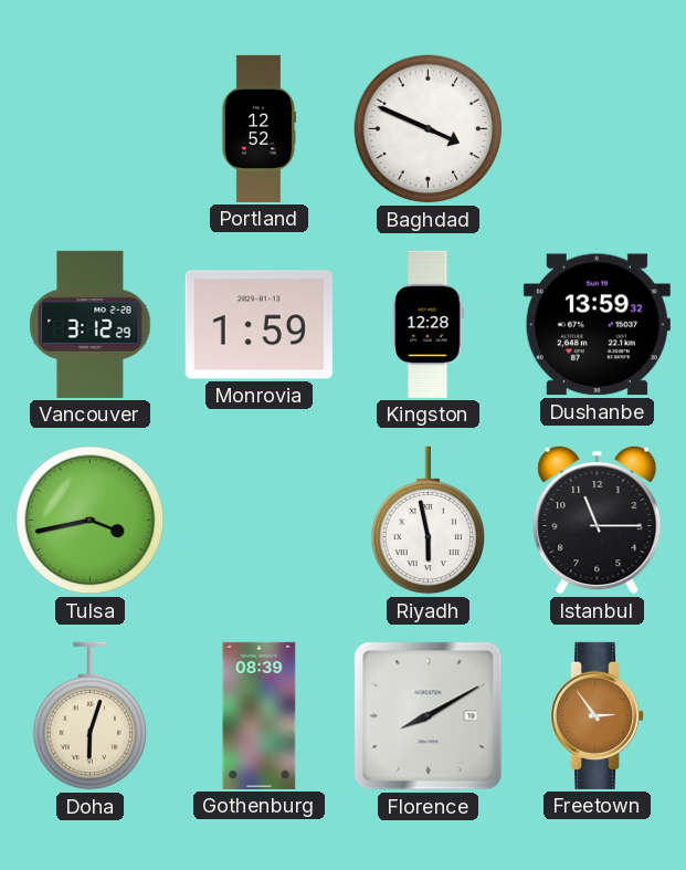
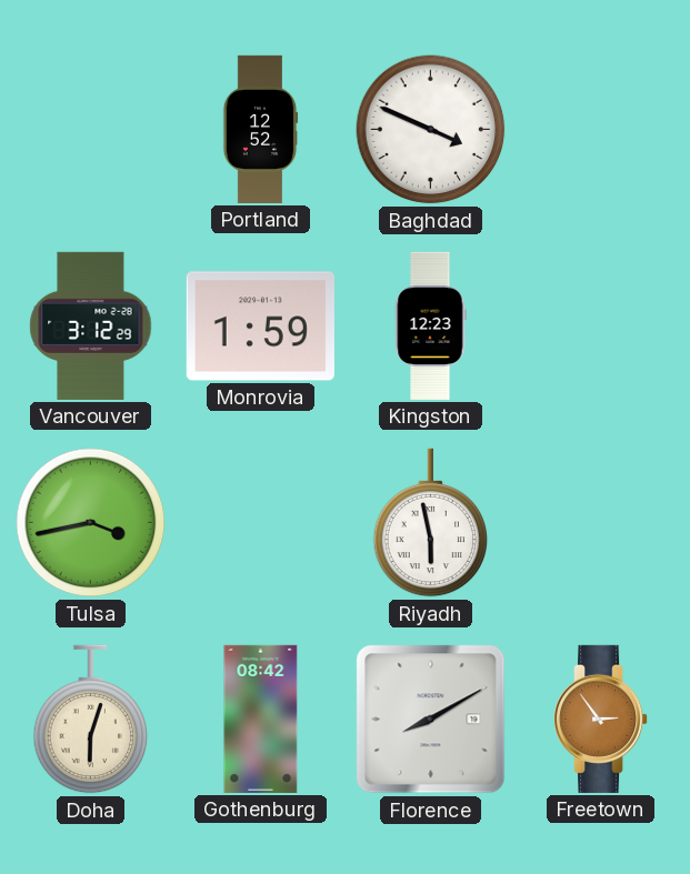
Kingston: 12:28 -> 12:23
Dushanbe: 13:59 -> none
Istanbul: 11:15 -> none
Gothenburg: 08:39 -> 08:42
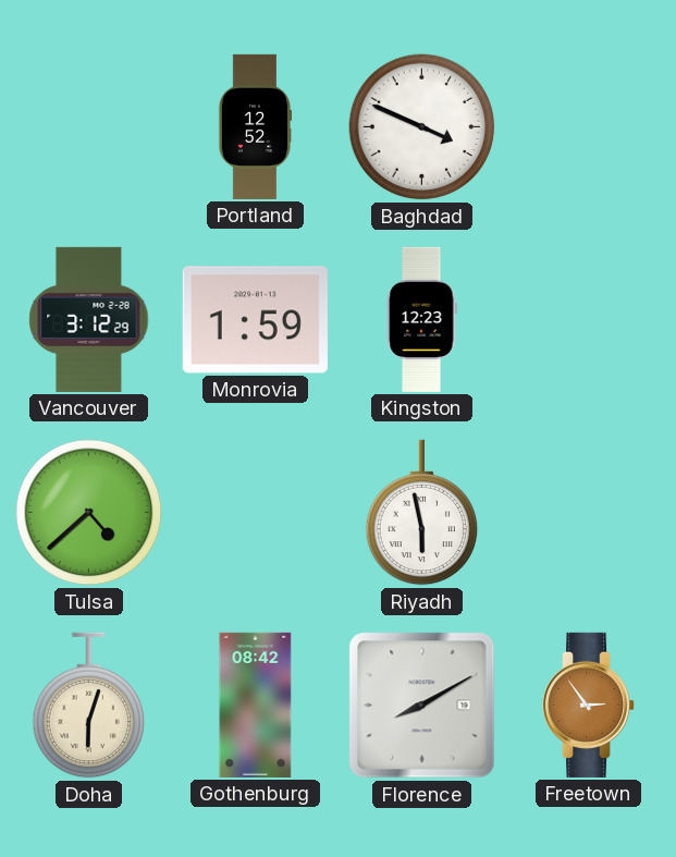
Tulsa: 3:43 -> 4:38
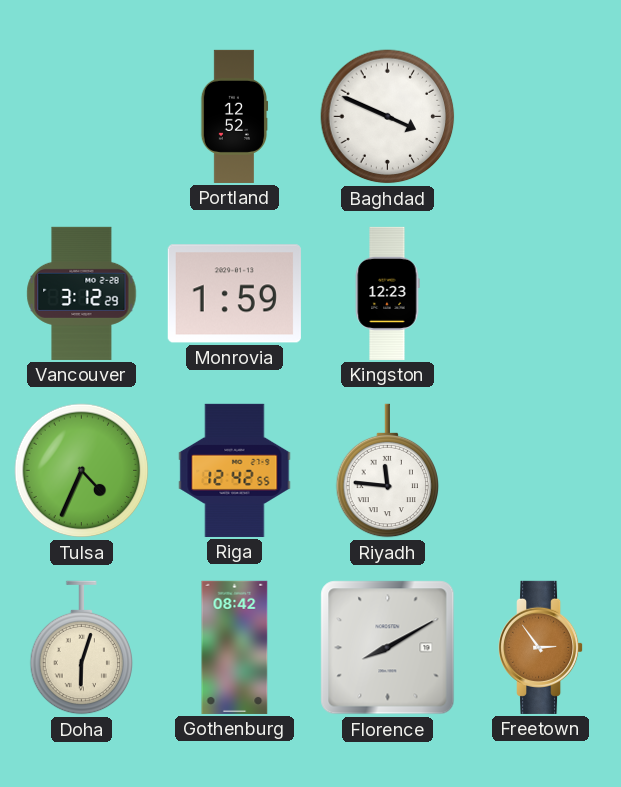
Tulsa: 4:38 -> 4:34
Riga: none -> 12:42
Riyadh: 5:58 -> 11:46
